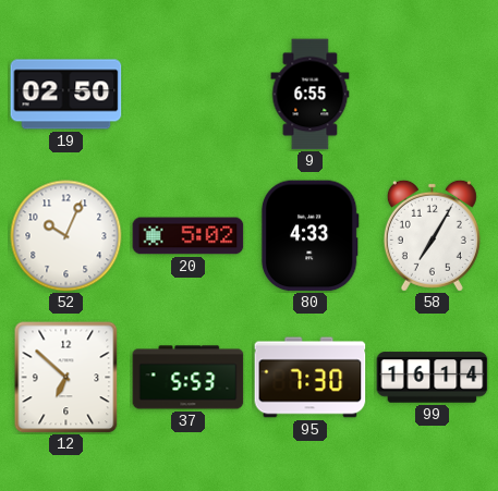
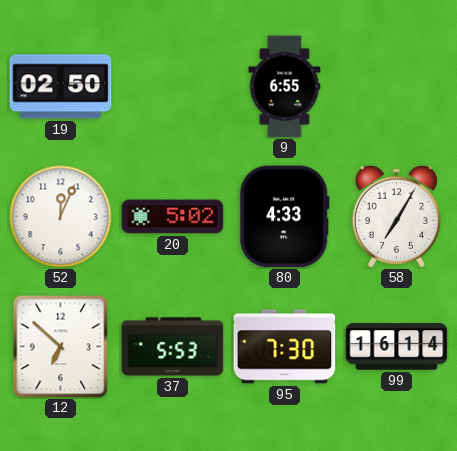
52: 10:04 -> 12:04
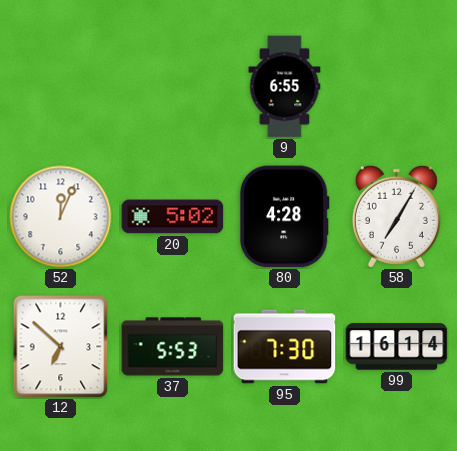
19: 02:50 -> none
80: 4:33 -> 4:28
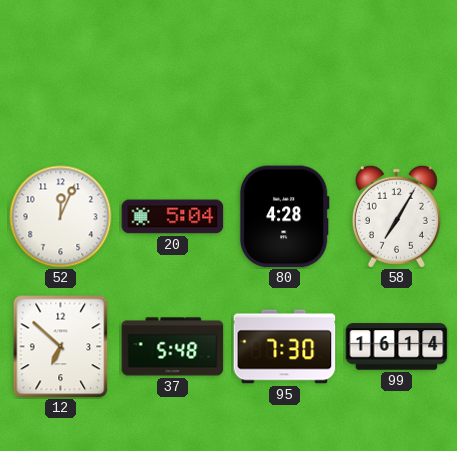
9: 6:55 -> none
20: 5:02 -> 5:04
37: 5:53 -> 5:48
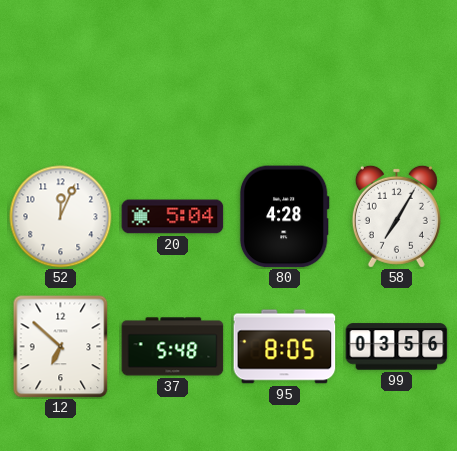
95: 7:30 -> 8:05
99: 16:14 -> 03:56
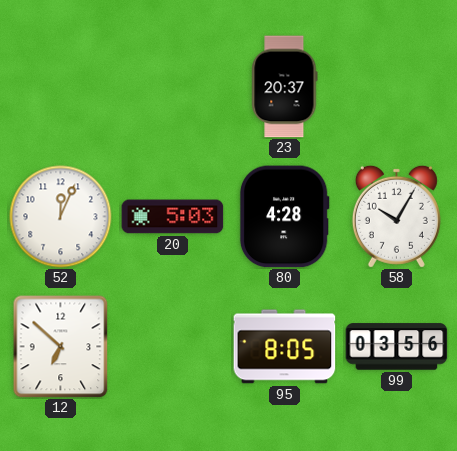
23: none -> 20:37
20: 5:04 -> 5:03
58: 7:05 -> 10:05
37: 5:48 -> none
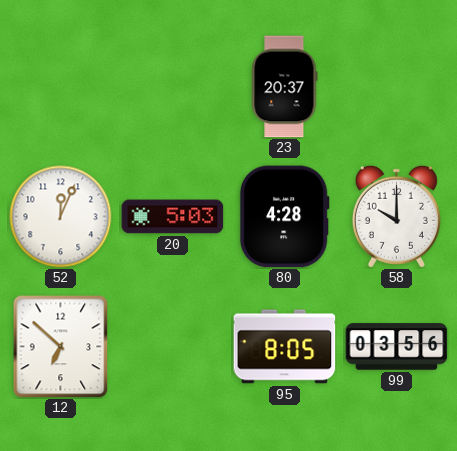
58: 10:05 -> 10:00
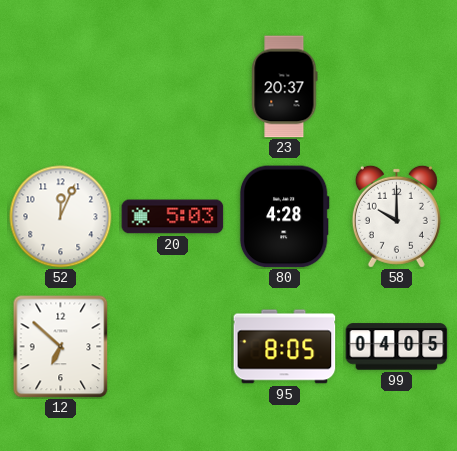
99: 03:56 -> 04:05
